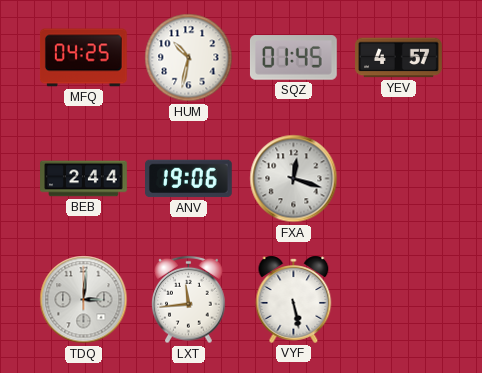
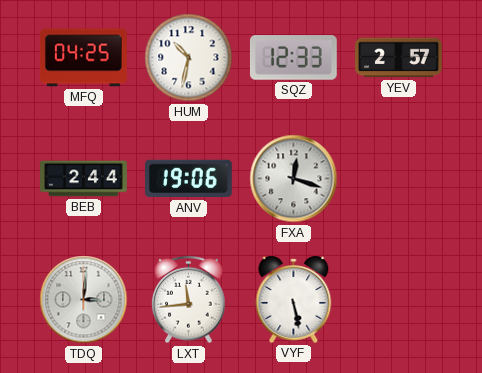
SQZ: 01:45 -> 12:33
YEV: 4:57 -> 2:57
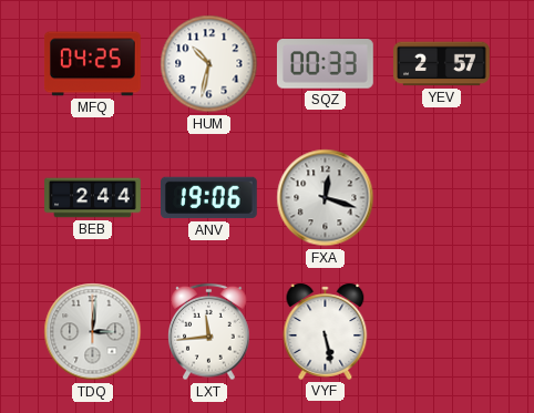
SQZ: 12:33 -> 00:33
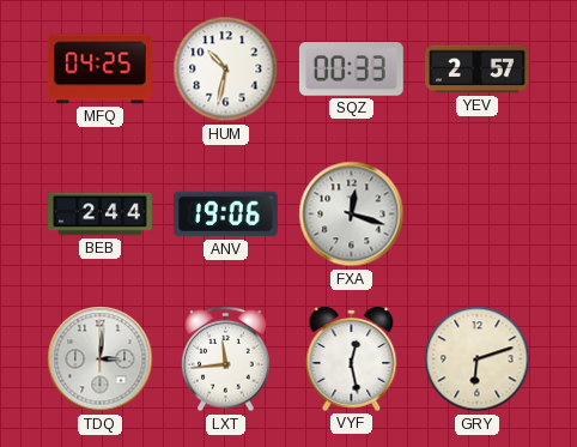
VYF: 5:28 -> 12:28
GRY: none -> 6:12
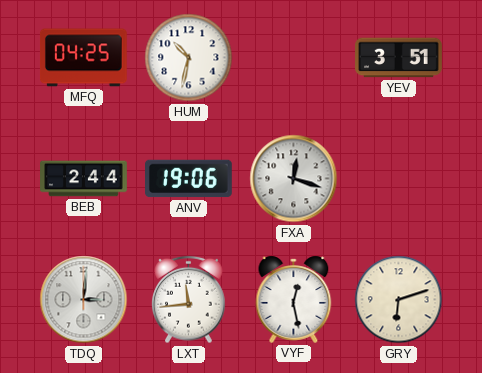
SQZ: 00:33 -> none
YEV: 2:57 -> 3:51
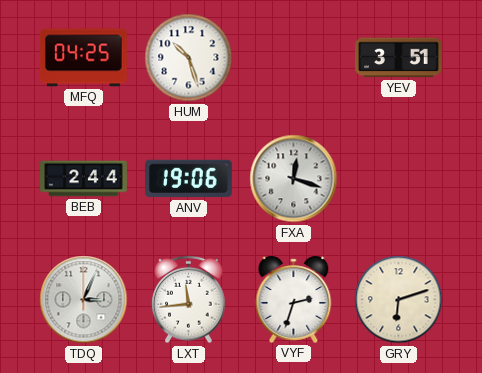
HUM: 10:32 -> 10:27
TDQ: 3:01 -> 3:04
VYF: 12:28 -> 2:33
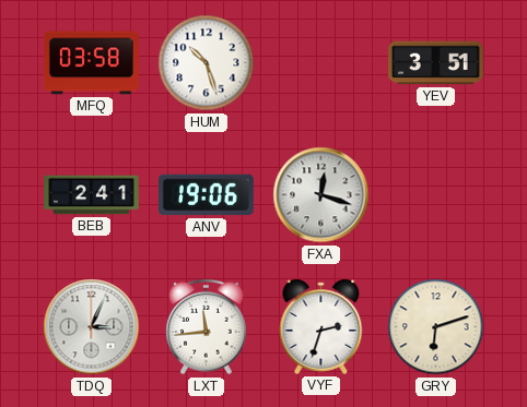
MFQ: 04:25 -> 03:58
BEB: 2:44 -> 2:41
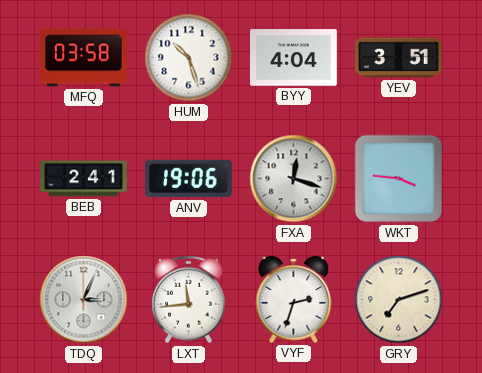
BYY: none -> 4:04
WKT: none -> 3:46
GRY: 6:12 -> 7:12
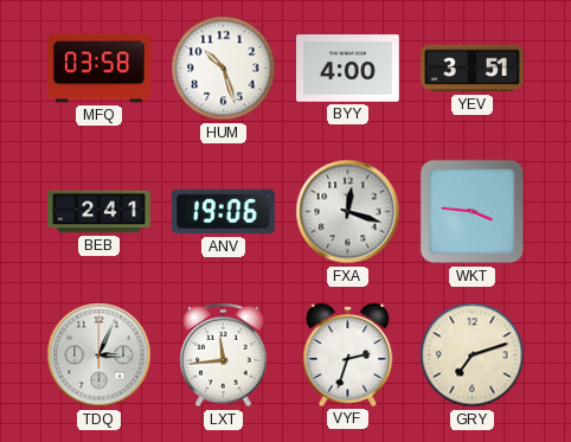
BYY: 4:04 -> 4:00
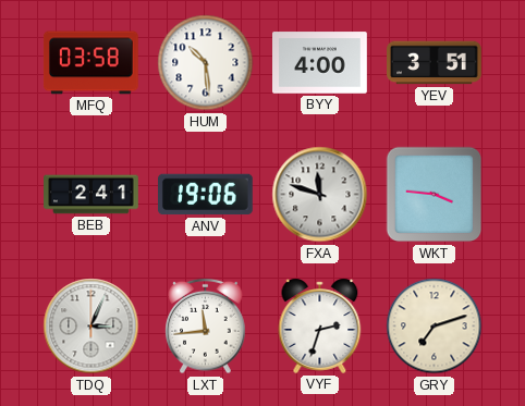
HUM: 10:27 -> 10:29
FXA: 12:18 -> 11:48
